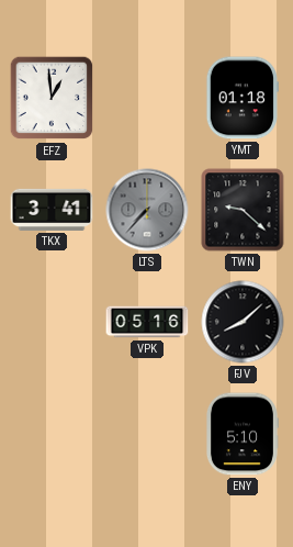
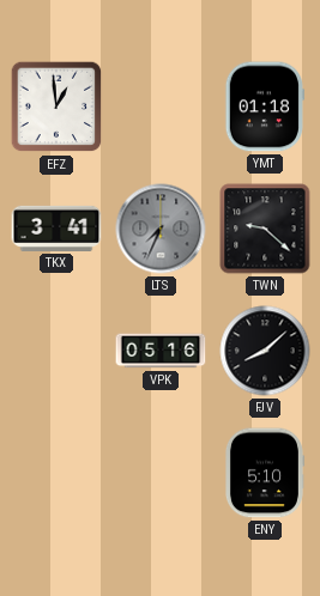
LTS: 7:37 -> 7:34
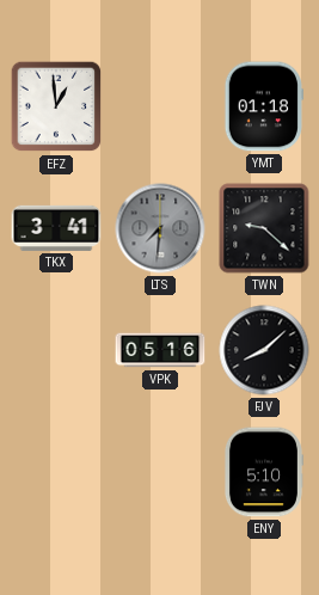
LTS: 7:34 -> 7:31
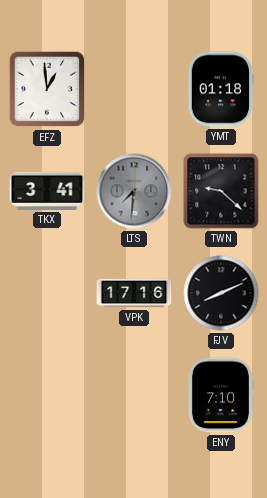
VPK: 05:16 -> 17:16
FJV: 8:08 -> 8:11
ENY: 5:10 -> 7:10
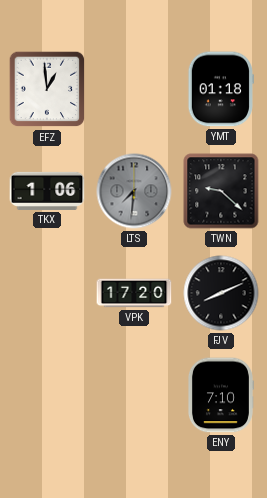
TKX: 3:41 -> 1:06
VPK: 17:16 -> 17:20
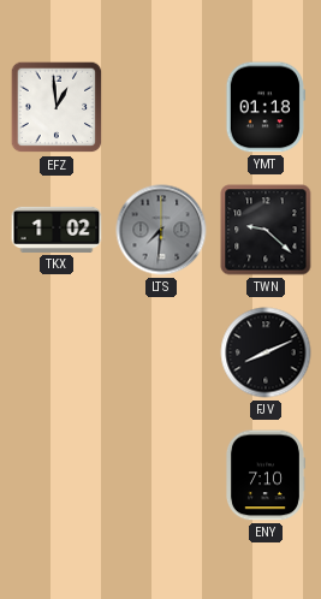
TKX: 1:06 -> 1:02
VPK: 17:20 -> none
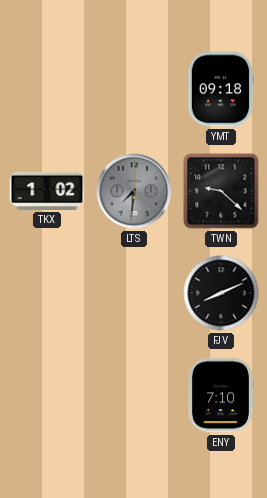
EFZ: 12:59 -> none
YMT: 01:18 -> 09:18
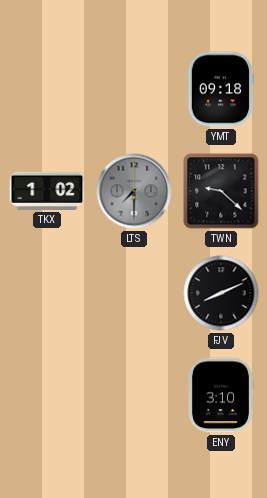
LTS: 7:31 -> 7:30
ENY: 7:10 -> 3:10
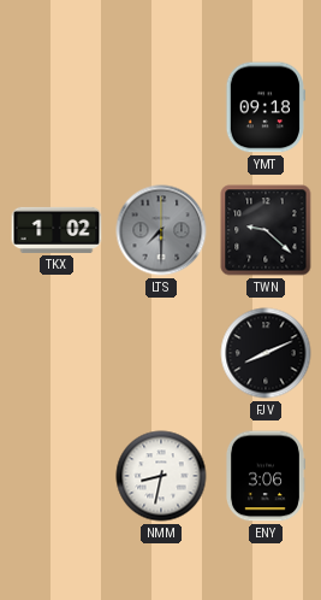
NMM: none -> 8:32
ENY: 3:10 -> 3:06
